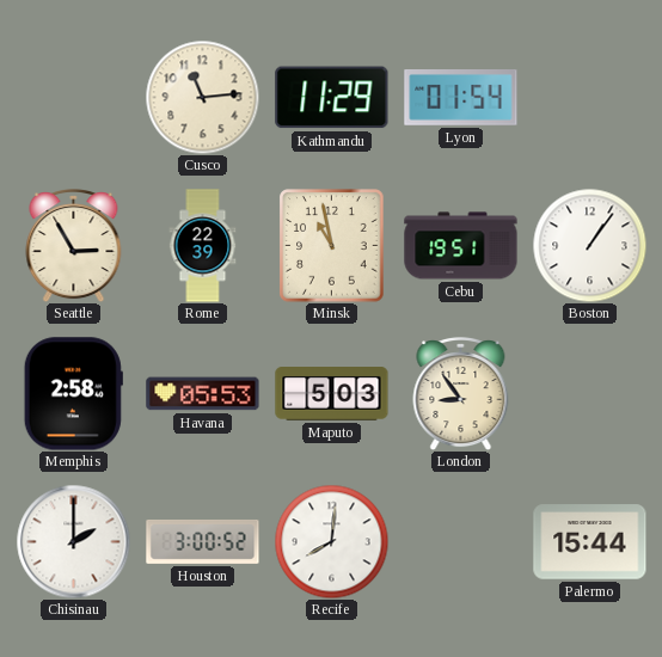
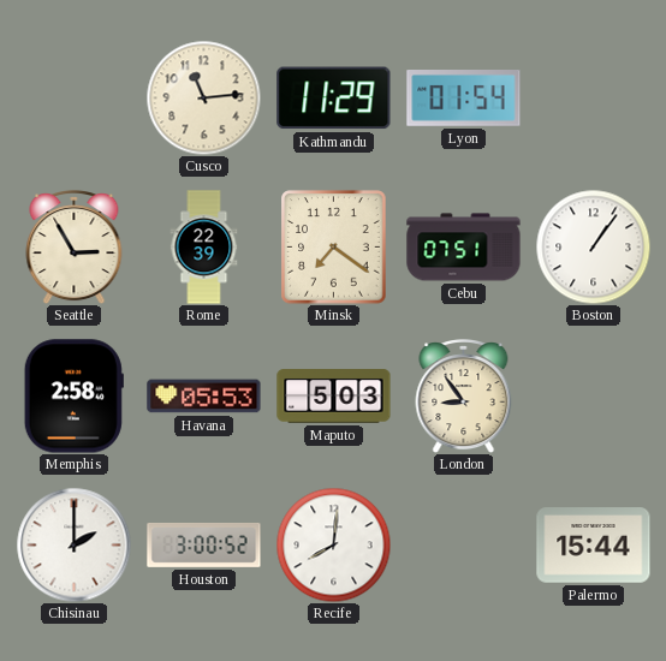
Minsk: 10:58 -> 7:21
Cebu: 19:51 -> 07:51
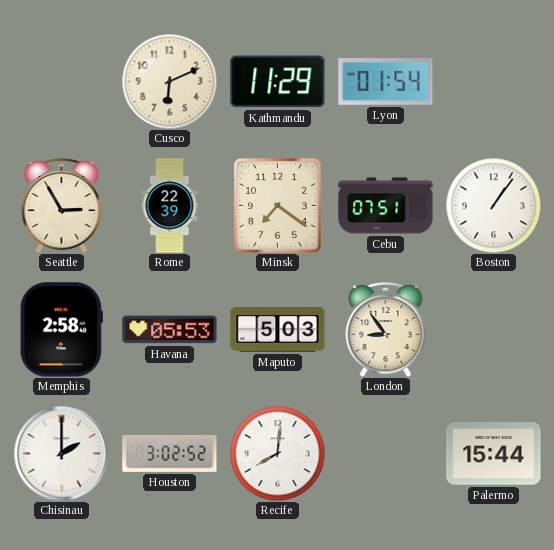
Cusco: 11:14 -> 6:11
Houston: 3:00 -> 3:02
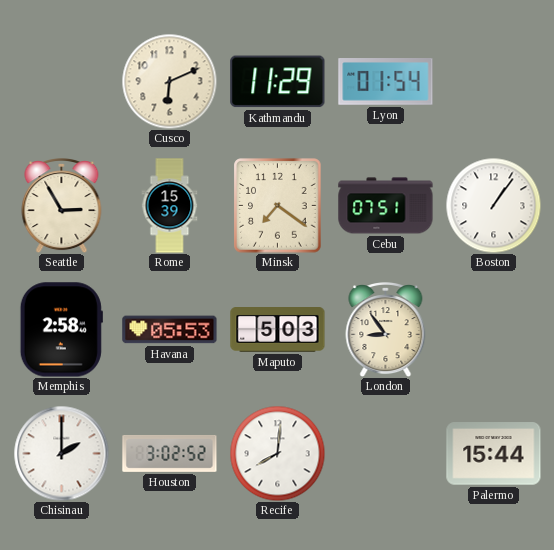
Rome: 22:39 -> 15:39
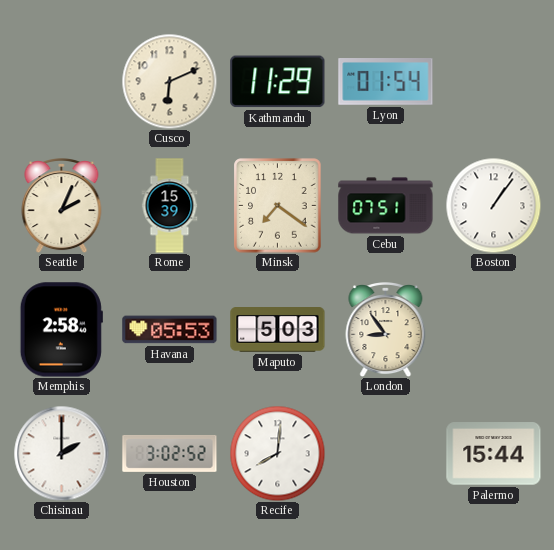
Seattle: 2:55 -> 2:04
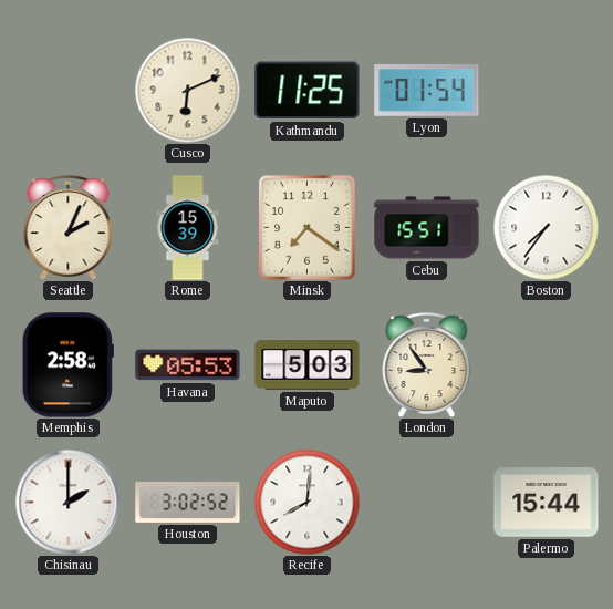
Kathmandu: 11:29 -> 11:25
Cebu: 07:51 -> 15:51
Boston: 1:06 -> 7:36
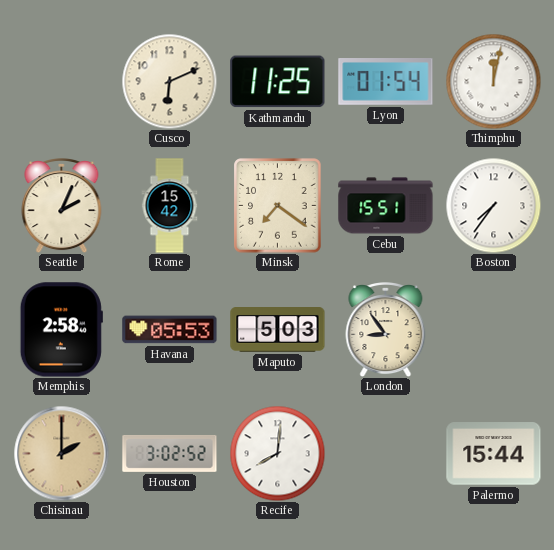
Thimphu: none -> 12:02
Rome: 15:39 -> 15:42
Chisinau dial: white -> champagne
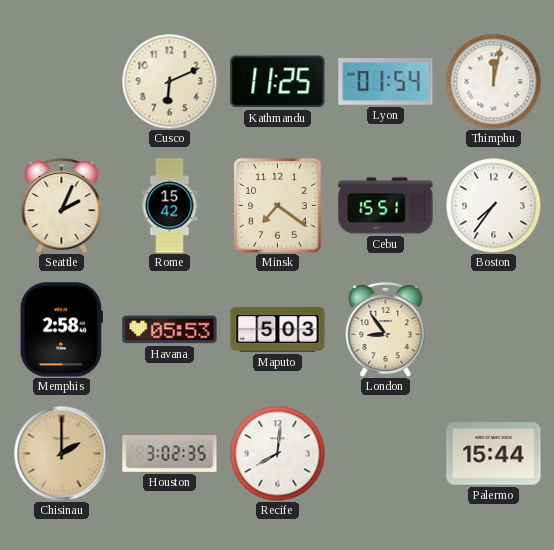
Houston: 3:02:52 -> 3:02:35
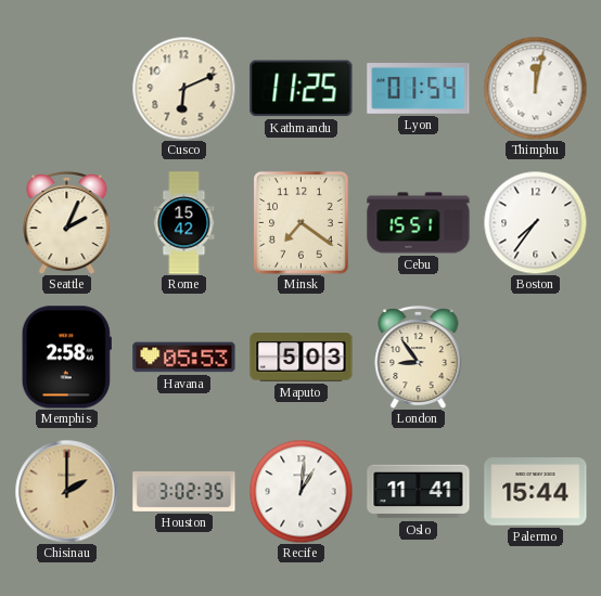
Recife: 8:01 -> 1:01
Oslo: none -> 11:41
